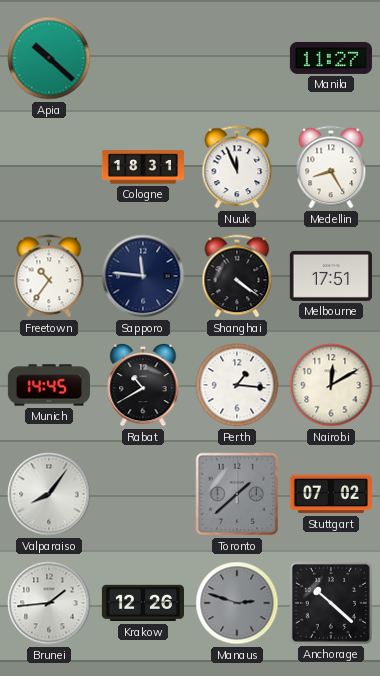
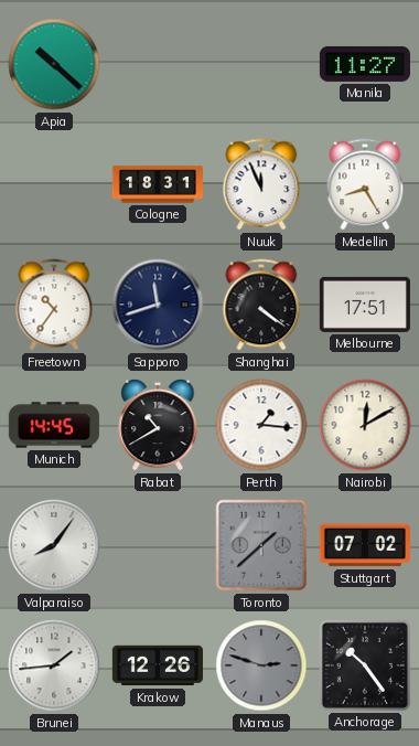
Sapporo: 11:46 -> 11:42
Anchorage: 10:22 -> 10:24
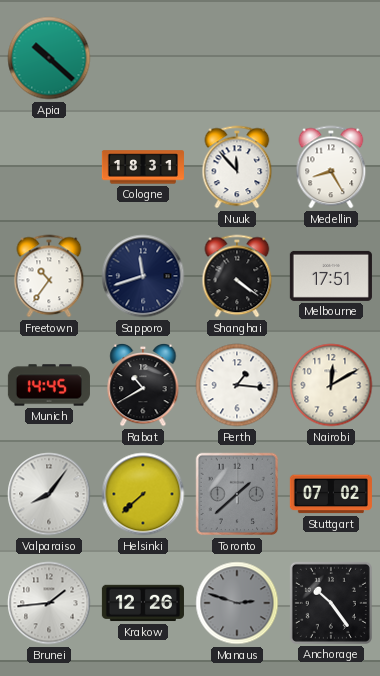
Manila: 11:27 -> none
Nuuk: 11:56 -> 11:53
Helsinki: none -> 7:38
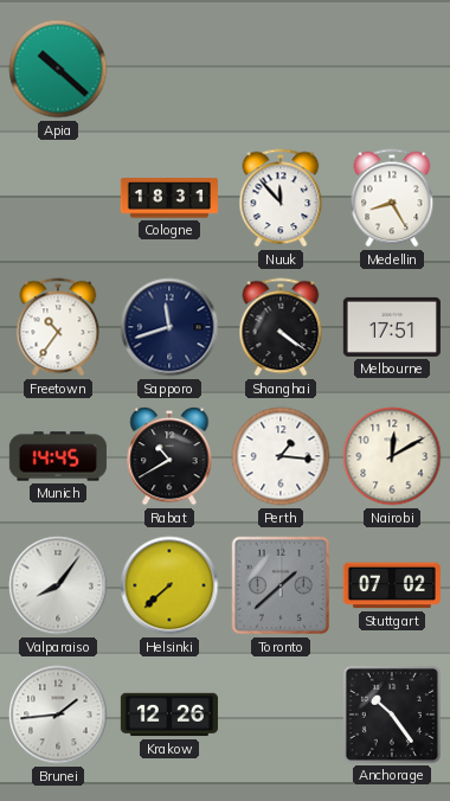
Manaus: 2:48 -> none
